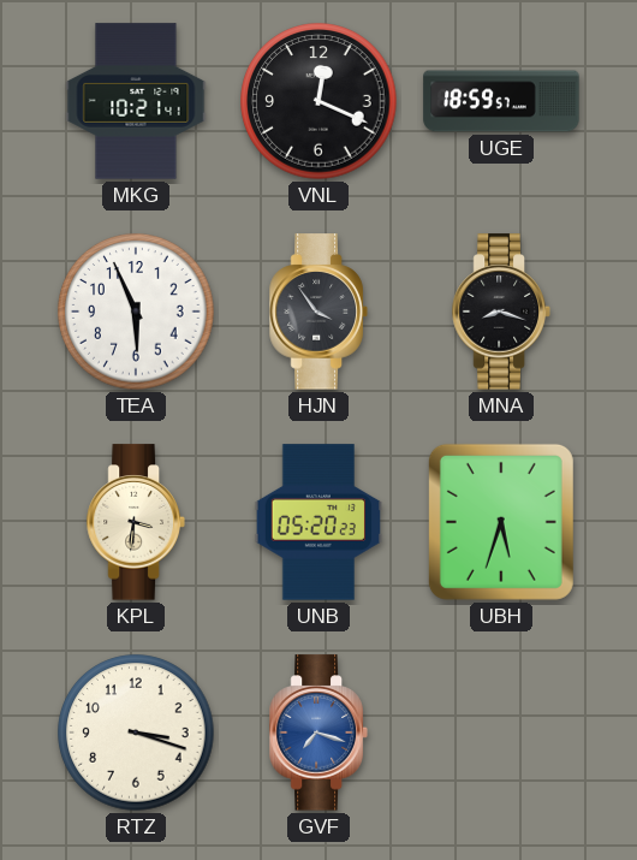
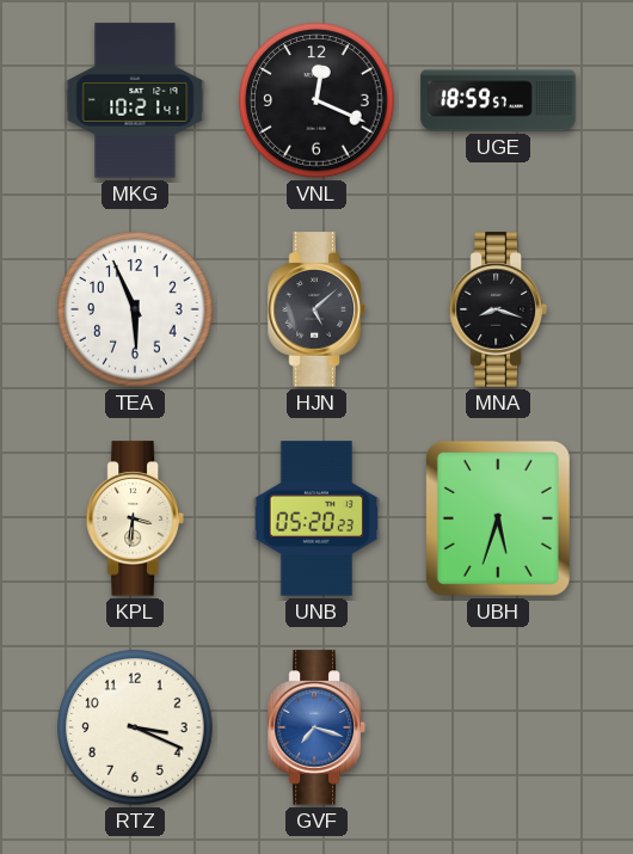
HJN: 3:54 -> 5:08
RTZ: 3:18 -> 3:19
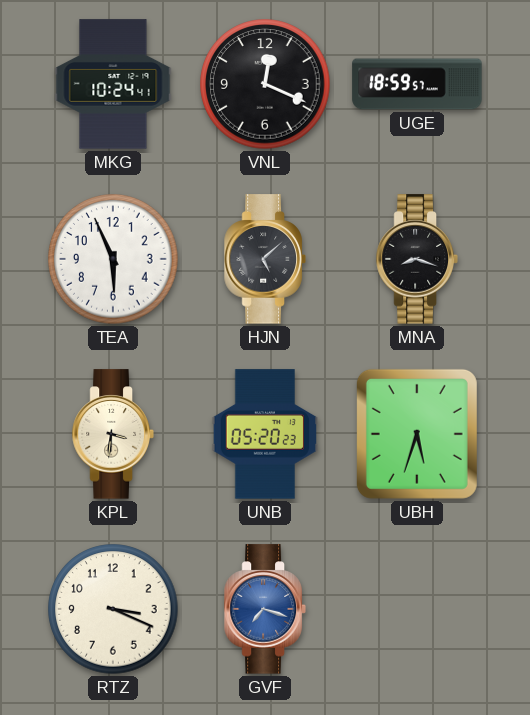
MKG: 10:21 -> 10:24
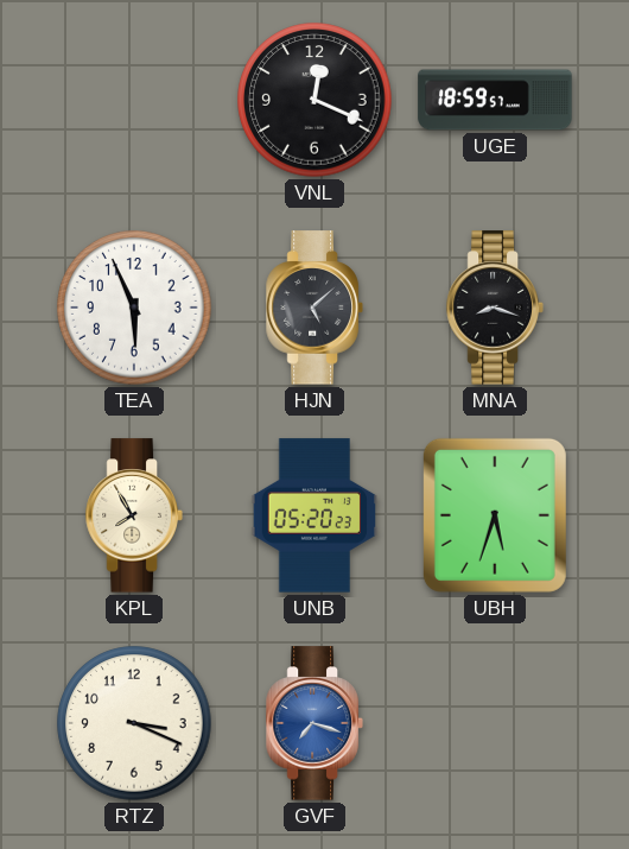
MKG: 10:24 -> none
KPL: 3:31 -> 7:55
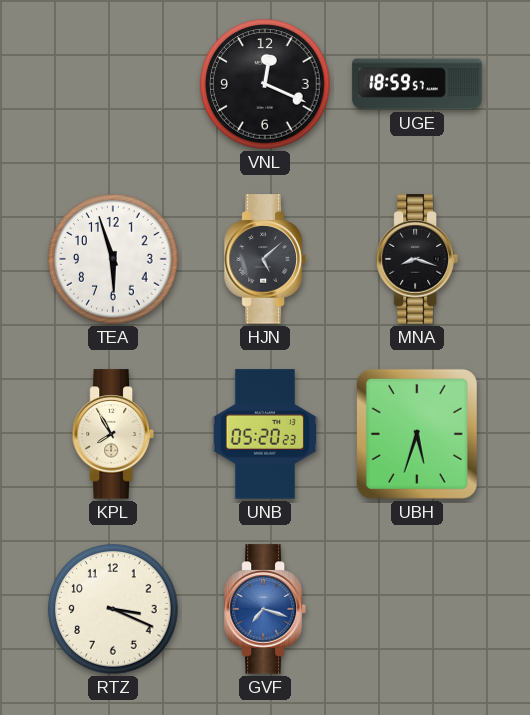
TEA: 5:56 -> 5:57
